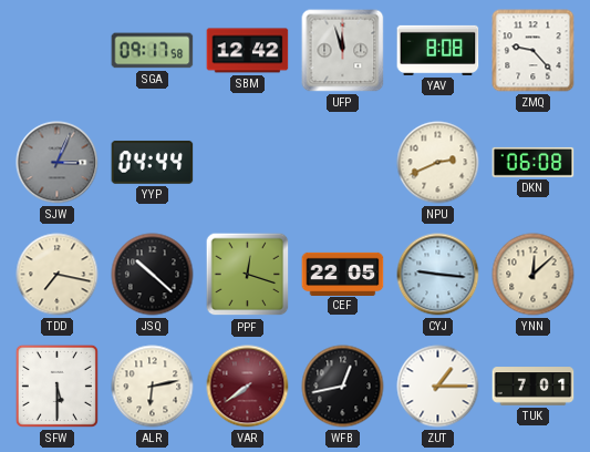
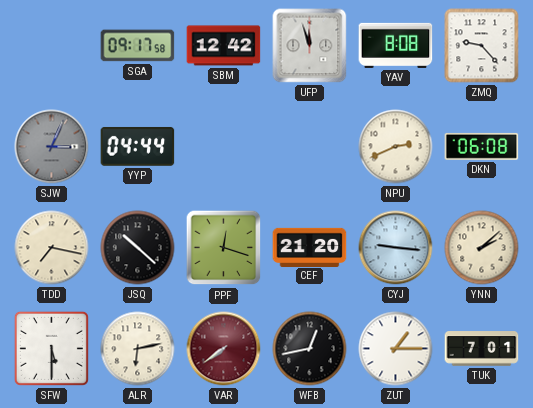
CEF: 22:05 -> 21:20
YNN: 12:08 -> 2:08
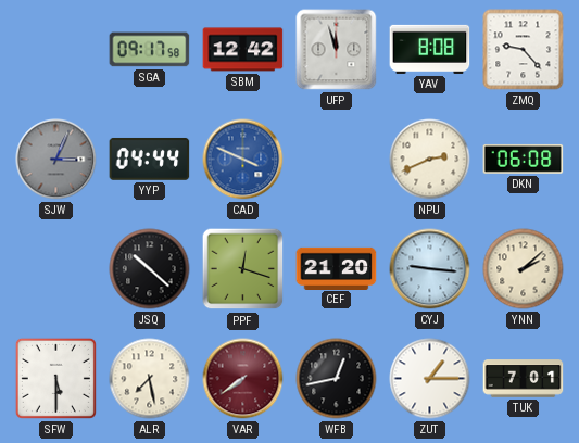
CAD: none -> 3:49
TDD: 7:17 -> none
ALR: 6:13 -> 7:28
